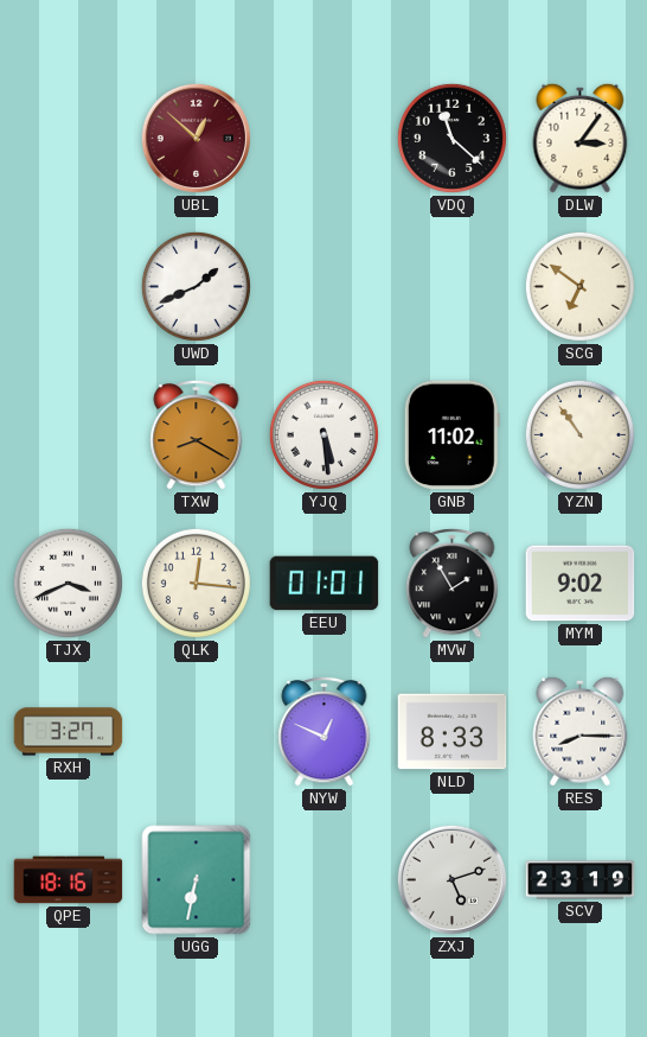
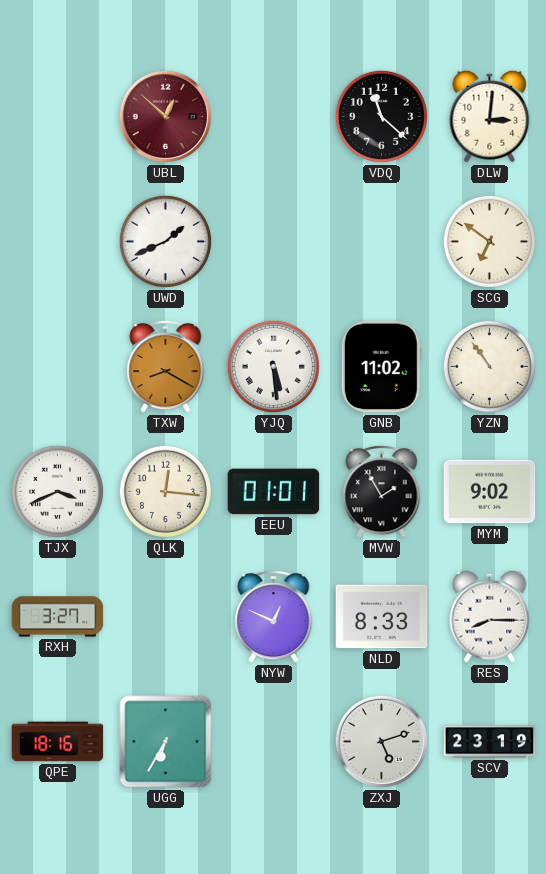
DLW: 3:06 -> 3:01
UGG: 6:32 -> 6:35
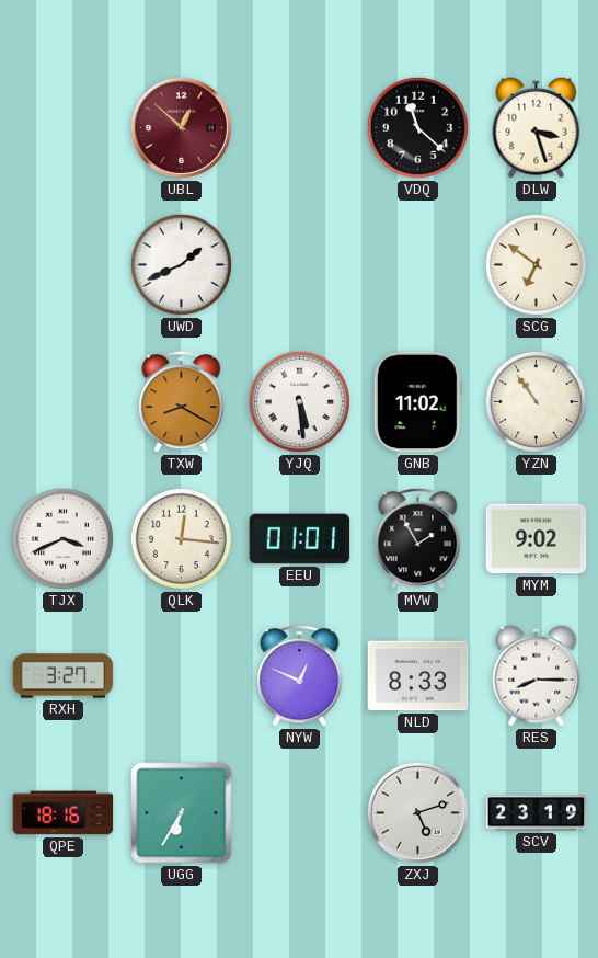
DLW: 3:01 -> 3:27
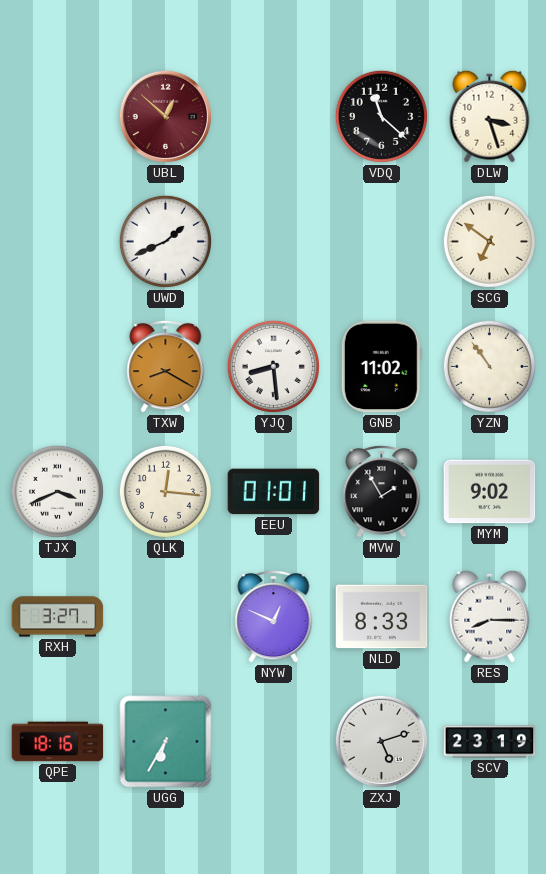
YJQ: 5:29 -> 8:29
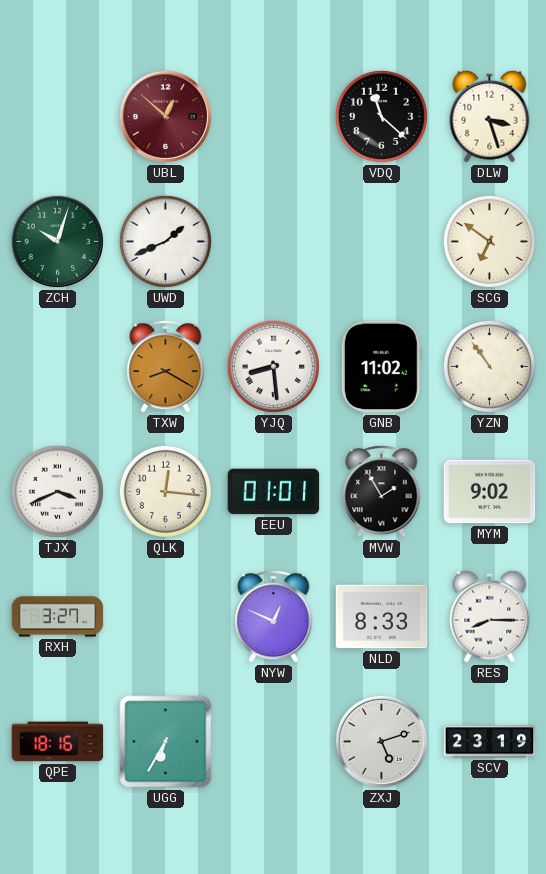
ZCH: none -> 10:03
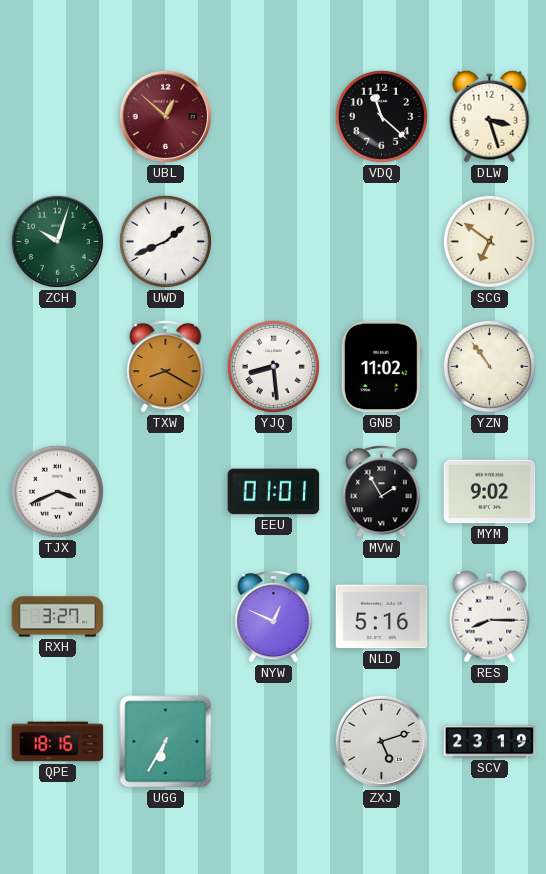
QLK: 12:16 -> none
NLD: 8:33 -> 5:16
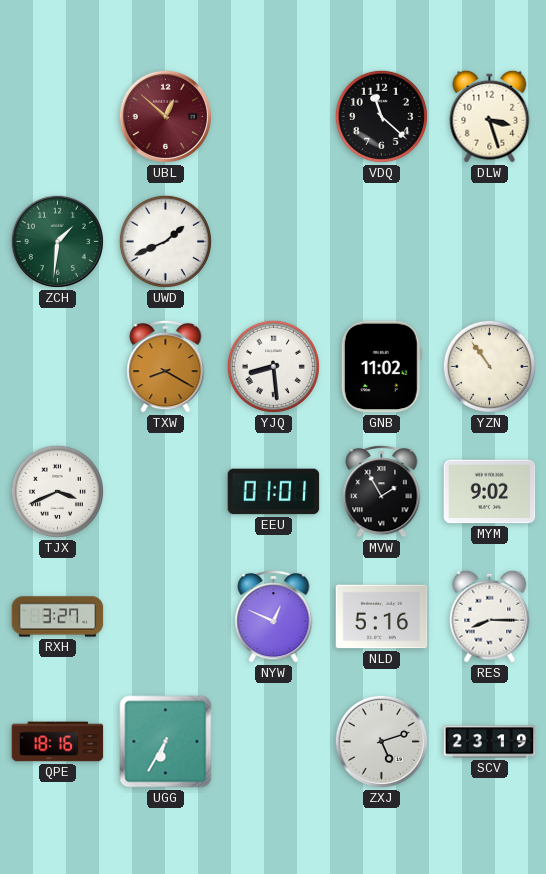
ZCH: 10:03 -> 1:31
SCG: 6:51 -> none
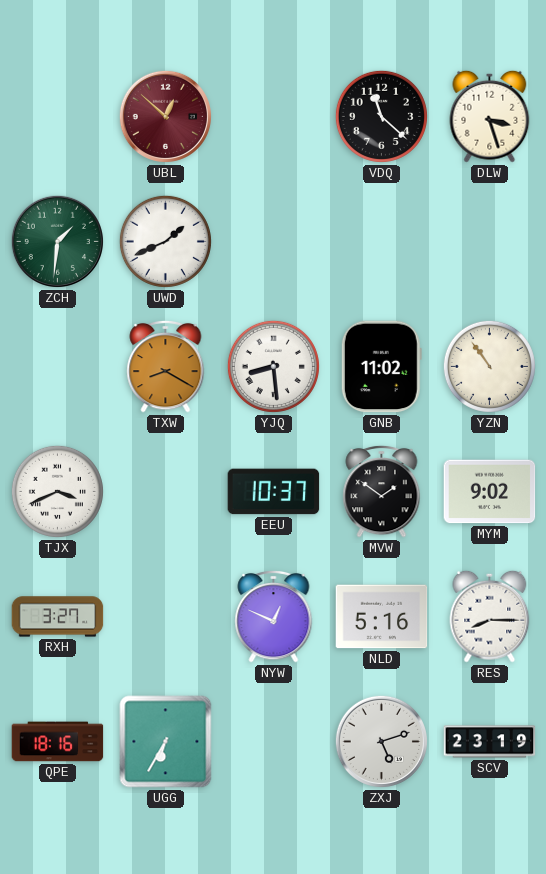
EEU: 01:01 -> 10:37
MVW: 1:55 -> 1:51
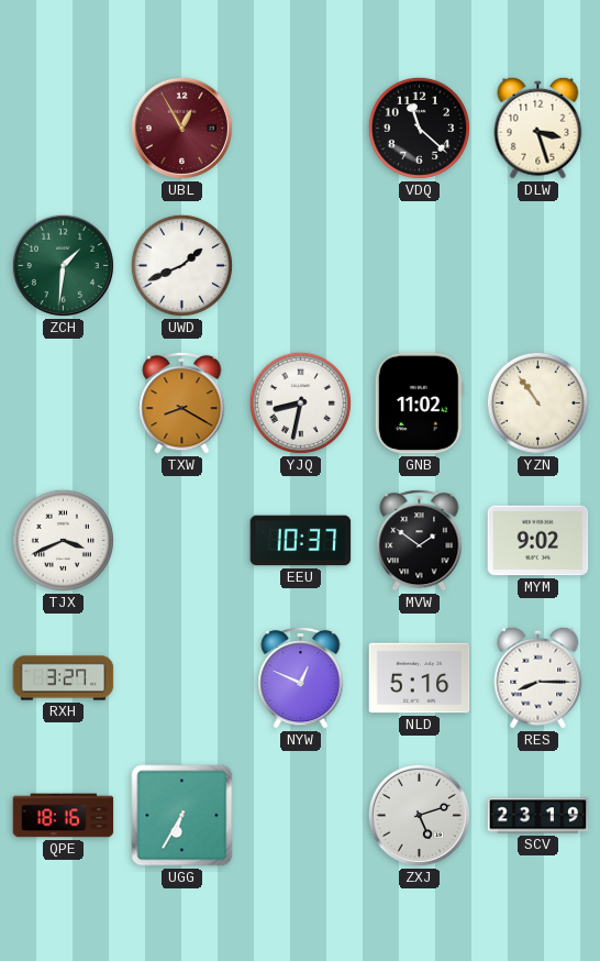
UBL: 12:52 -> 12:55
YJQ: 8:29 -> 8:32
